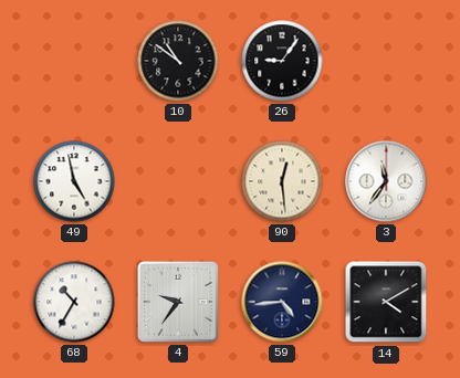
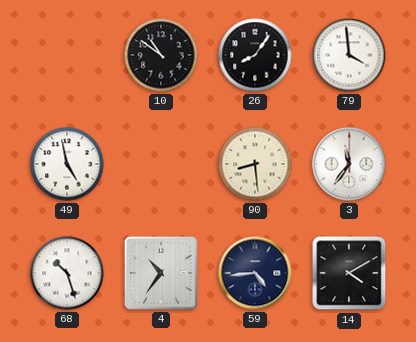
26: 9:06 -> 8:06
79: none -> 3:59
90: 12:29 -> 8:29
68: 10:35 -> 10:27
4: 9:36 -> 10:36
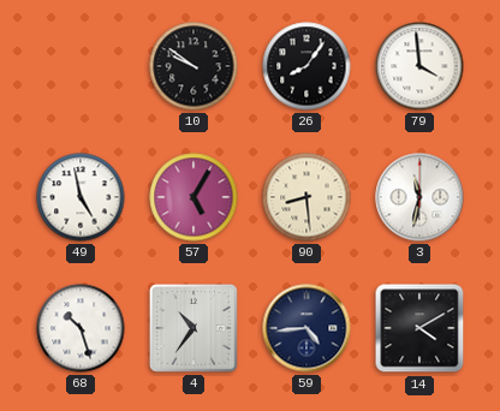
10: 10:51 -> 9:51
57: none -> 5:05
3: 11:36 -> 11:32
